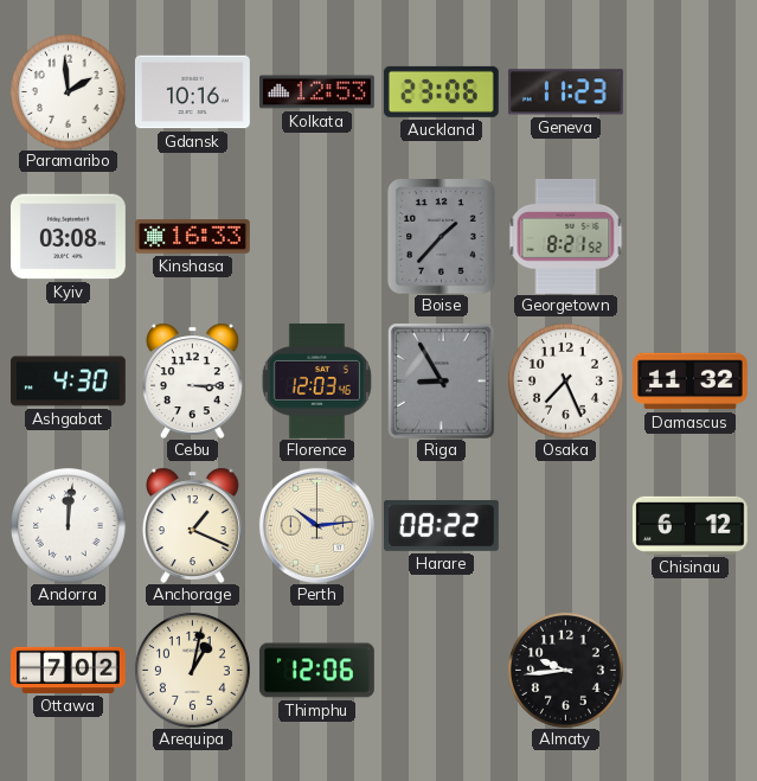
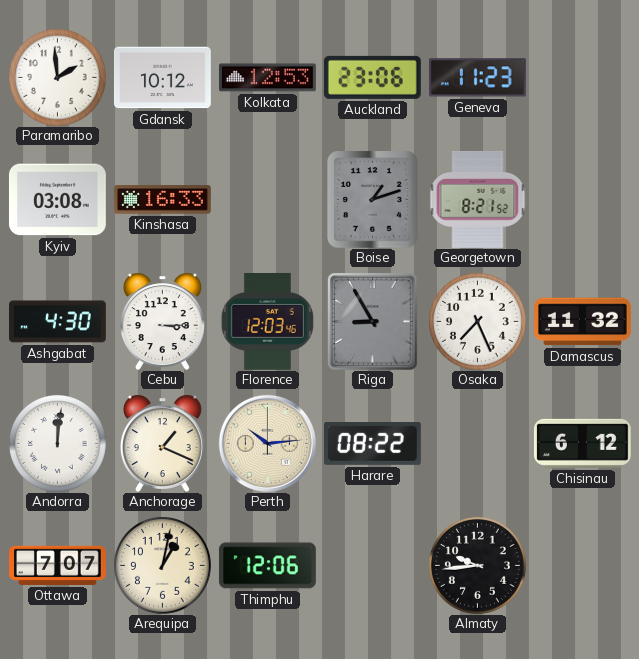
Gdansk: 10:16 -> 10:12
Boise: 1:37 -> 1:12
Ottawa: 7:02 -> 7:07
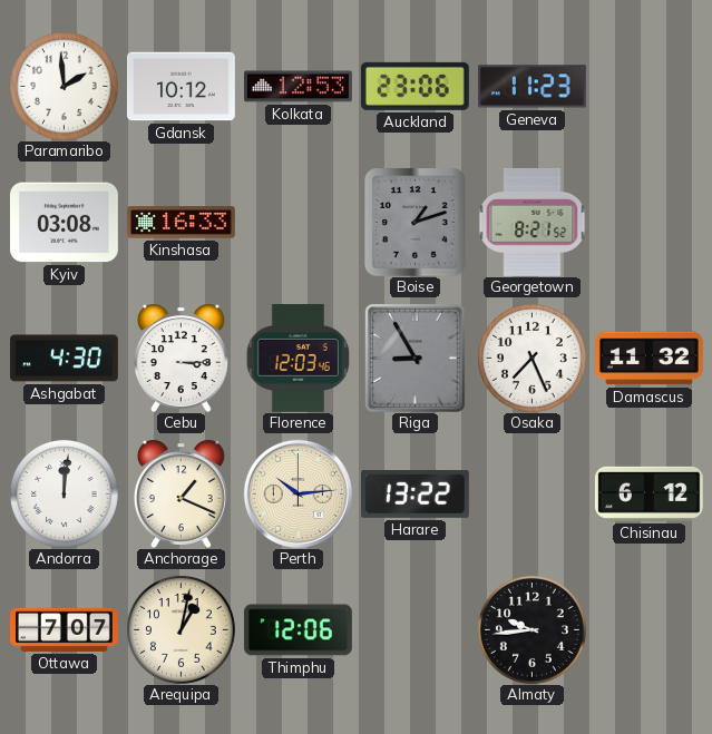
Harare: 08:22 -> 13:22
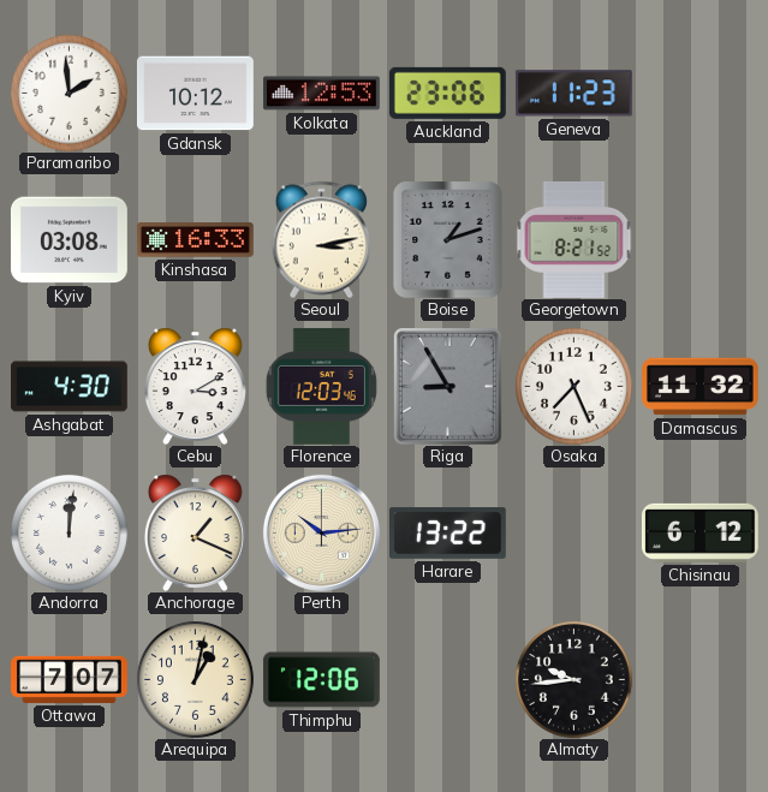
Seoul: none -> 3:13
Cebu: 3:15 -> 3:10
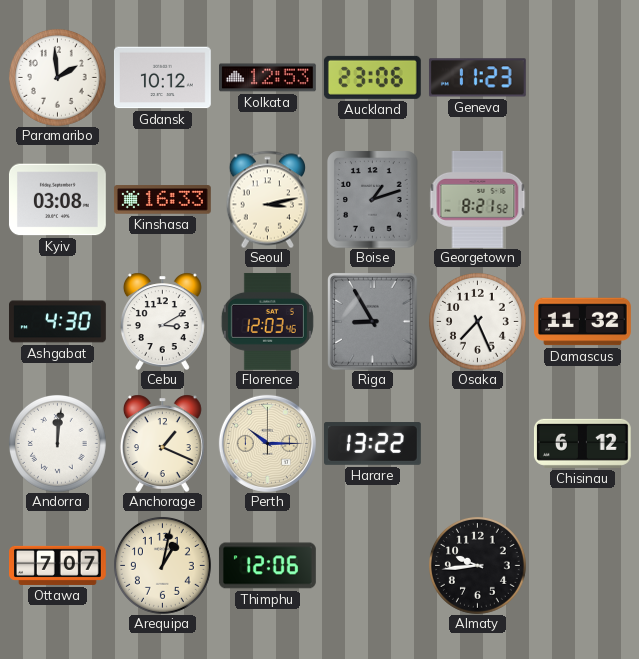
Perth: 10:14 -> 10:15
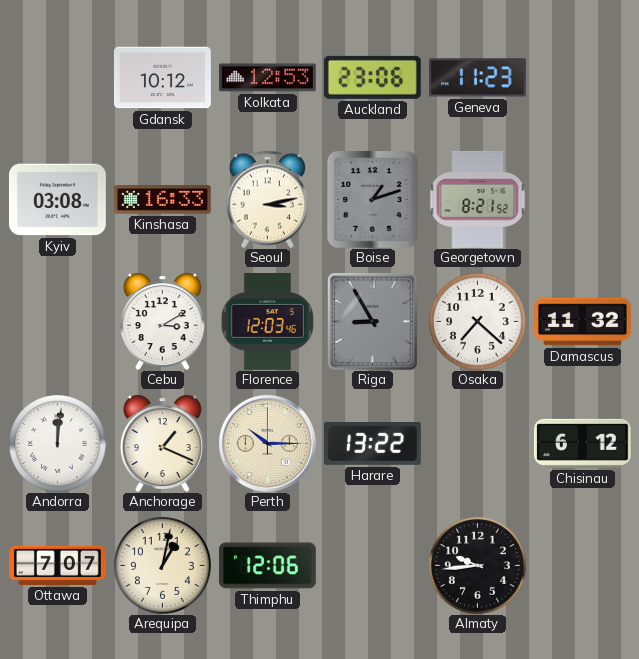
Paramaribo: 1:59 -> none
Ashgabat: 4:30 -> none
Osaka: 7:26 -> 7:22
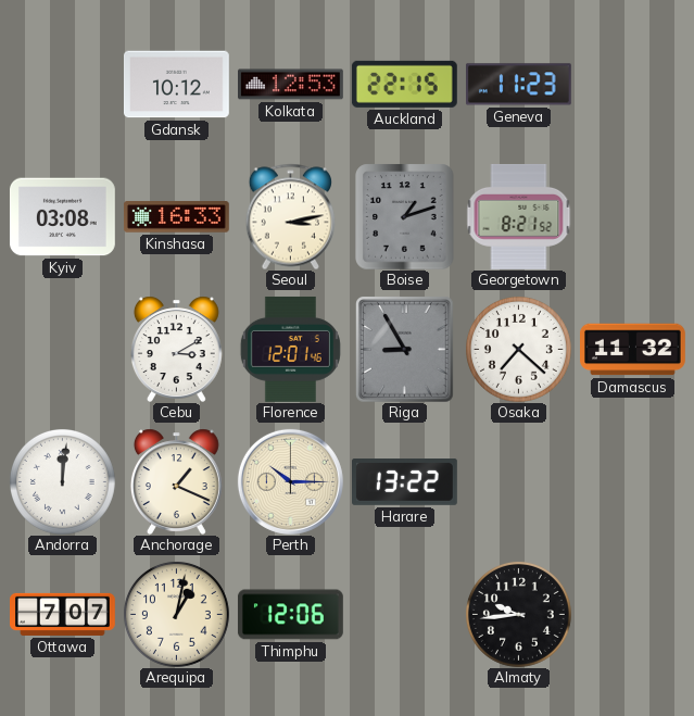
Auckland: 23:06 -> 22:15
Florence: 12:03 -> 12:01
Chisinau: 6:12 -> none
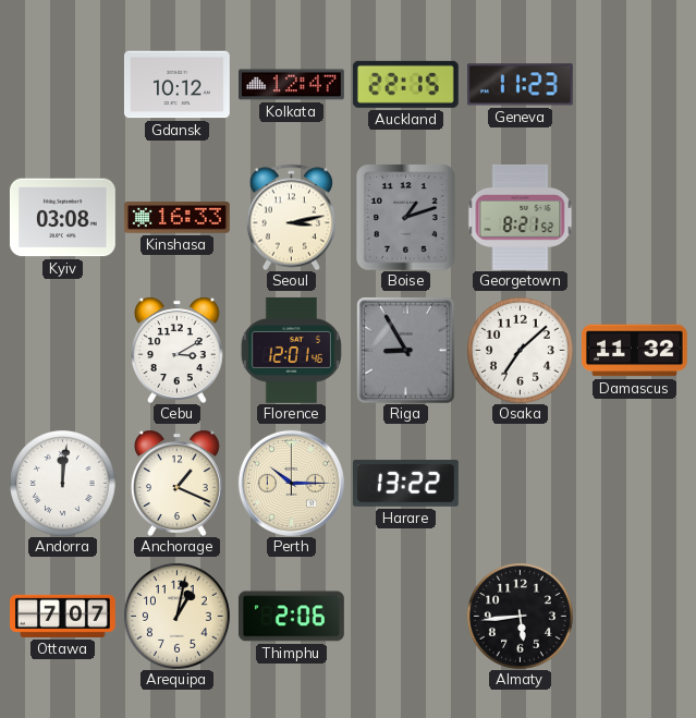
Kolkata: 12:53 -> 12:47
Osaka: 7:22 -> 7:08
Thimphu: 12:06 -> 2:06
Almaty: 9:44 -> 5:44
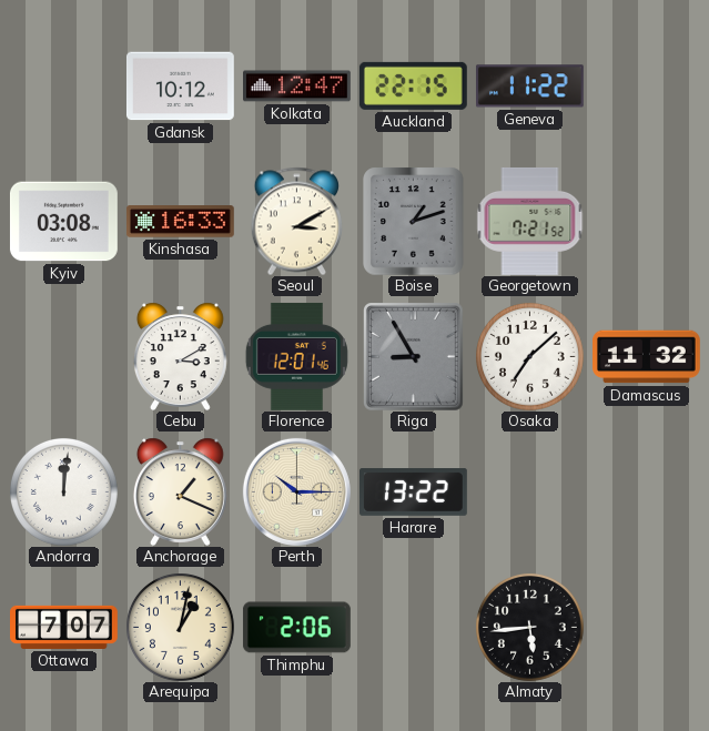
Geneva: 11:23 -> 11:22
Seoul: 3:13 -> 3:10
Georgetown: 8:21 -> 7:21
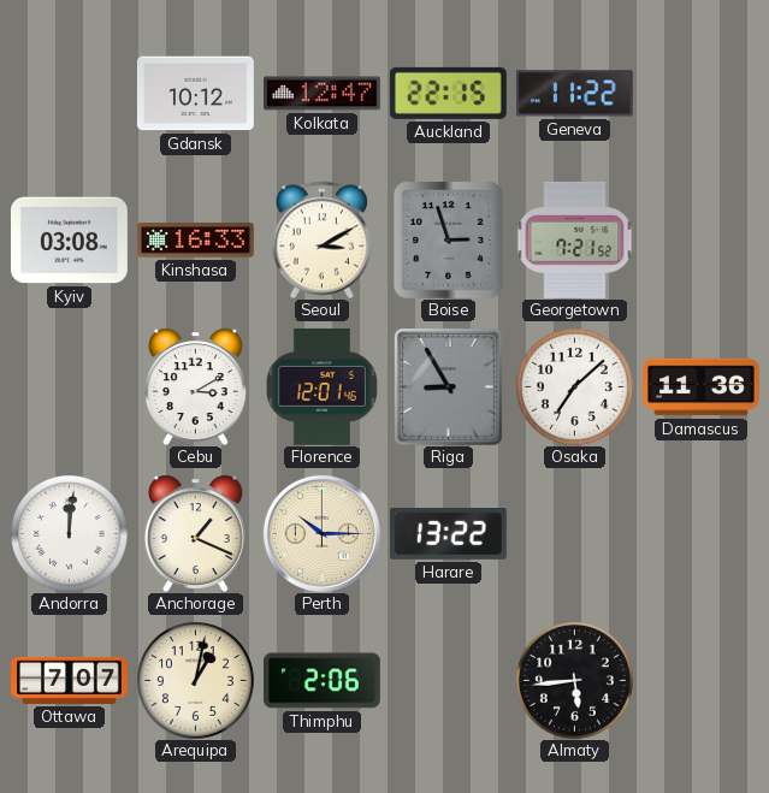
Boise: 1:12 -> 2:57
Damascus: 11:32 -> 11:36
